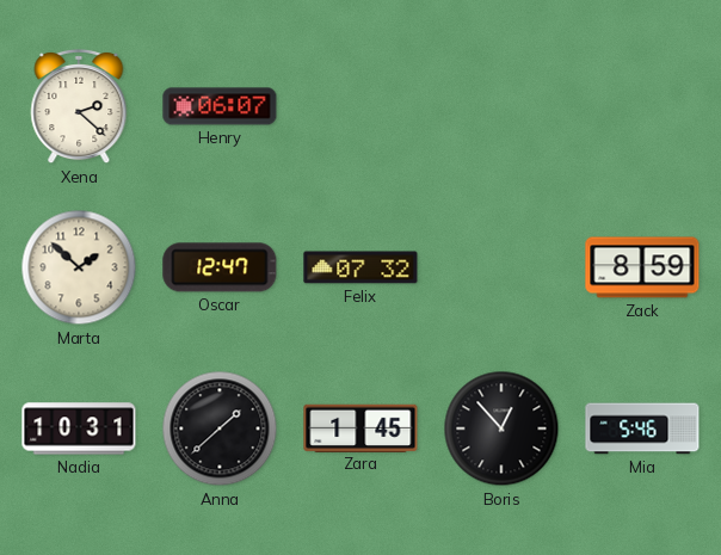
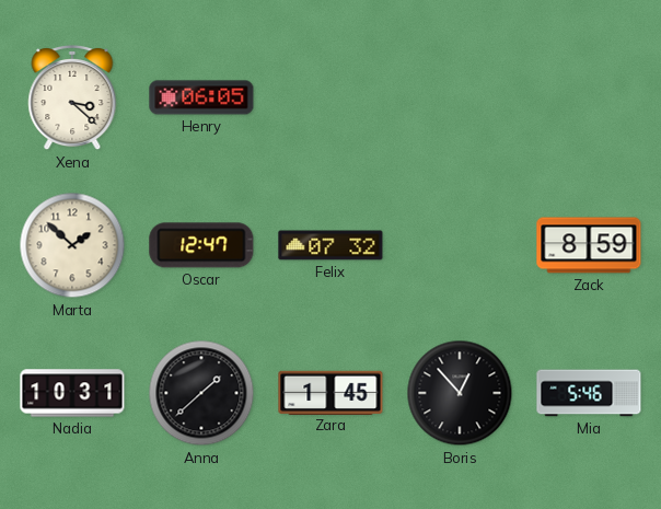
Xena: 2:22 -> 3:22
Henry: 06:07 -> 06:05
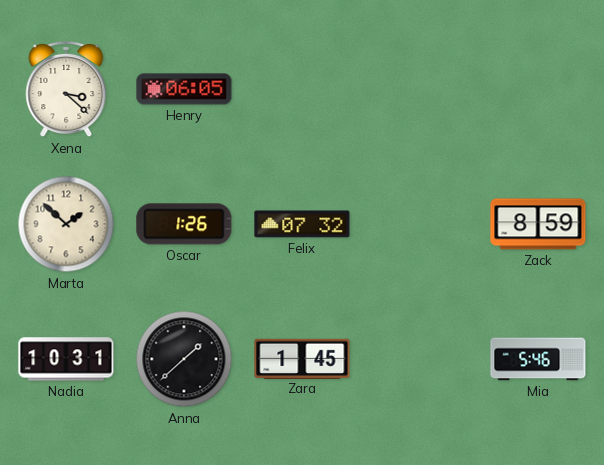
Oscar: 12:47 -> 1:26
Boris: 12:53 -> none
